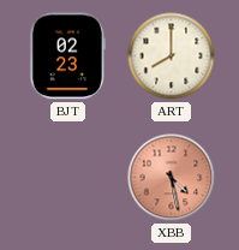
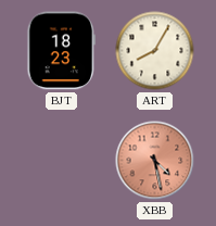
BJT: 02:23 -> 18:23
ART: 8:00 -> 8:05
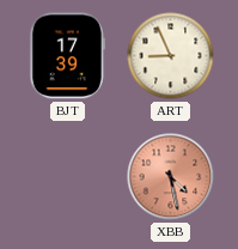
BJT: 18:23 -> 17:39
ART: 8:05 -> 8:56
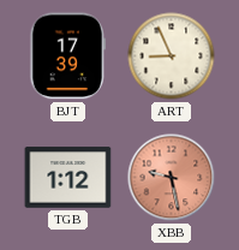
TGB: none -> 1:12
XBB: 4:28 -> 9:28
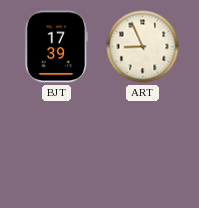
TGB: 1:12 -> none
XBB: 9:28 -> none
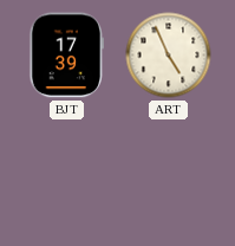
ART: 8:56 -> 4:56
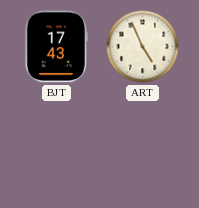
BJT: 17:39 -> 17:43
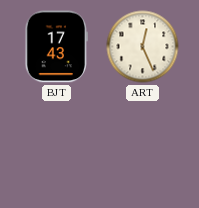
ART: 4:56 -> 12:26
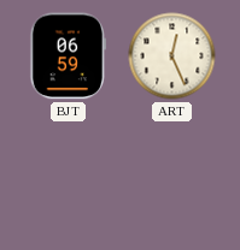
BJT: 17:43 -> 06:59
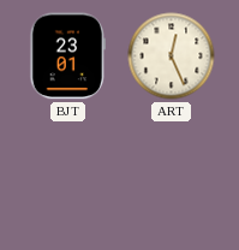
BJT: 06:59 -> 23:01
